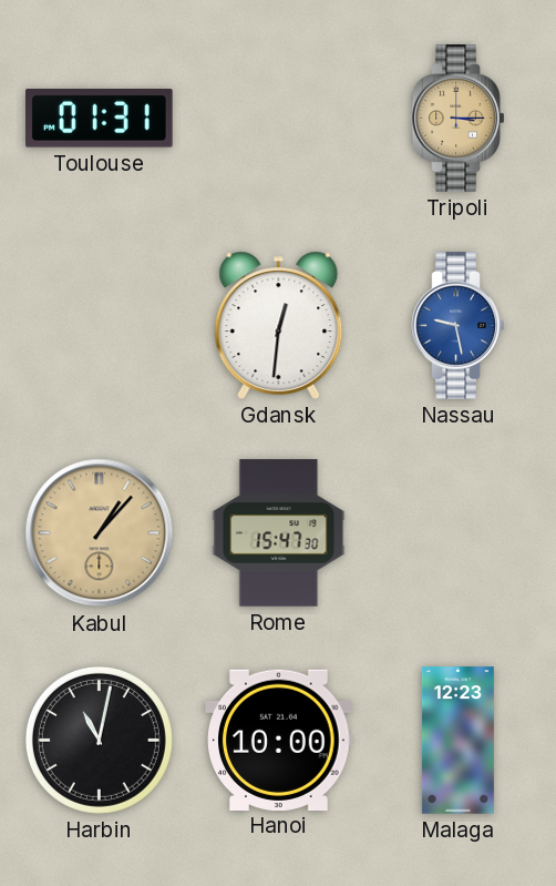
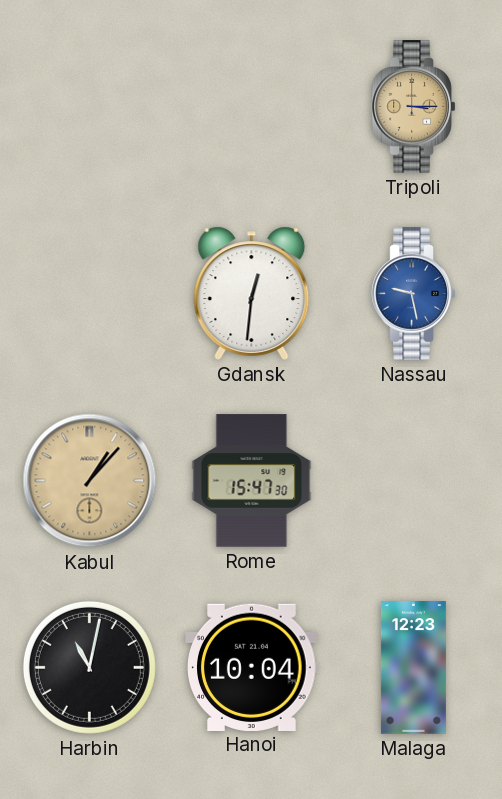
Toulouse: 01:31 -> none
Hanoi: 10:00 -> 10:04
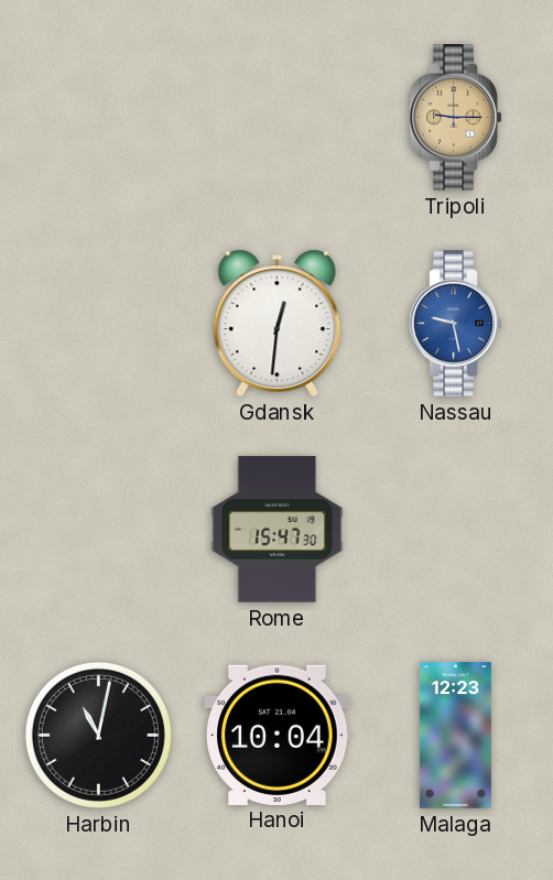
Tripoli: 3:15 -> 9:15
Kabul: 1:07 -> none
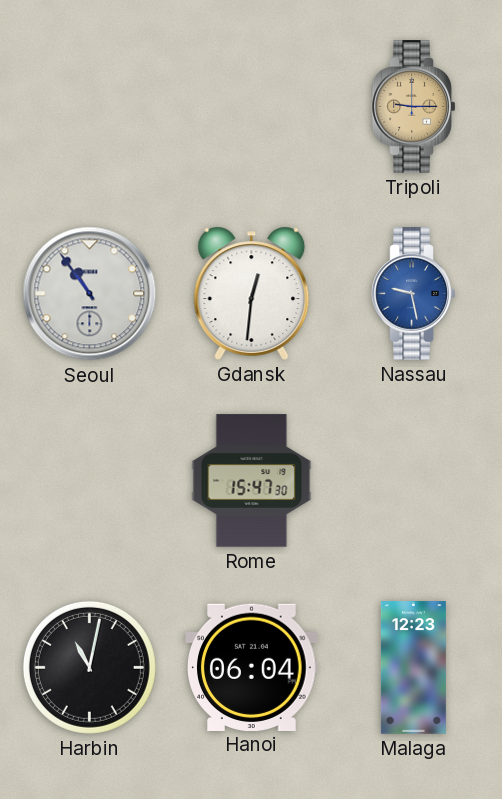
Seoul: none -> 10:54
Hanoi: 10:04 -> 06:04
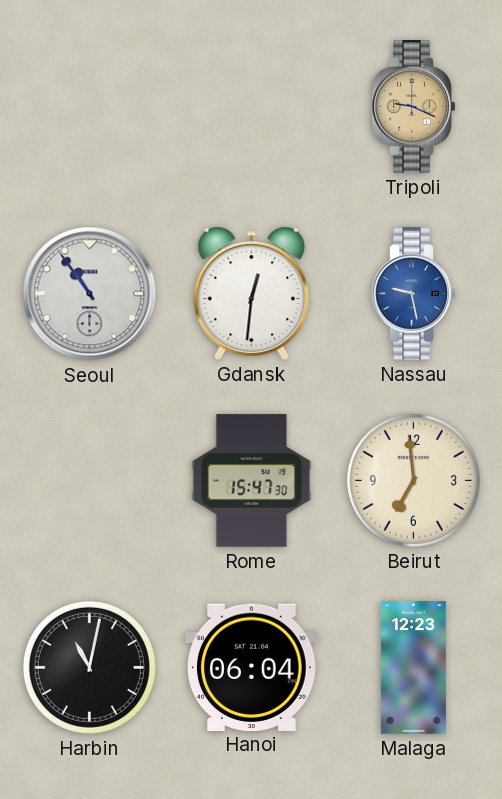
Tripoli: 9:15 -> 9:19
Beirut: none -> 6:59
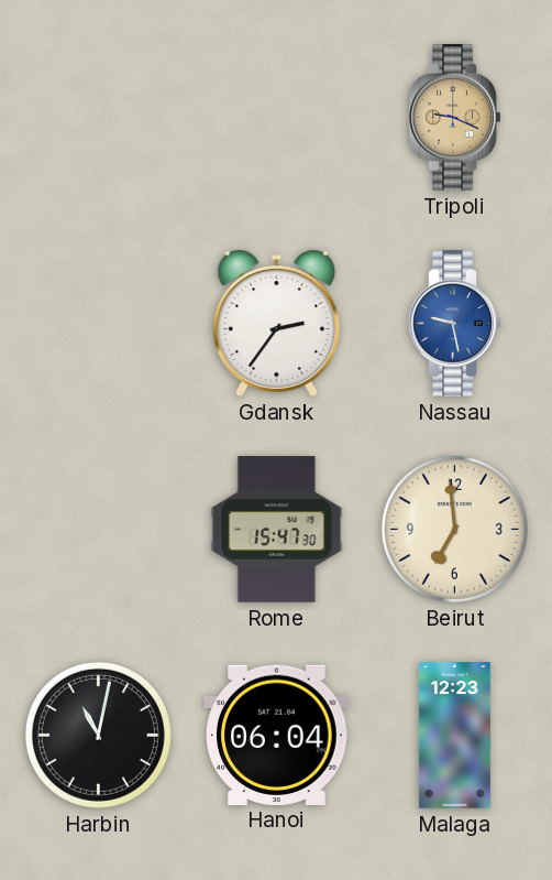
Seoul: 10:54 -> none
Gdansk: 12:31 -> 2:36
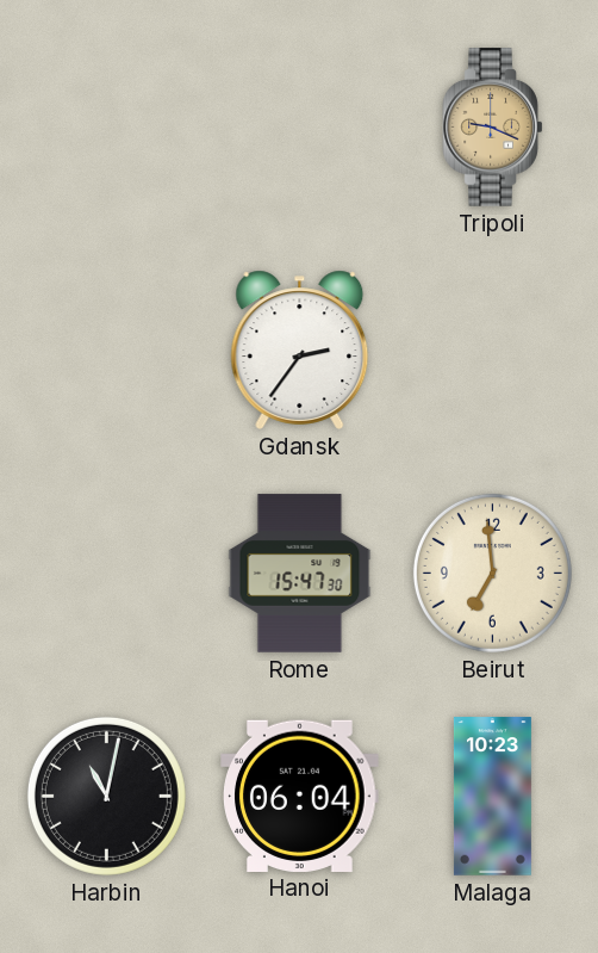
Nassau: 9:28 -> none
Malaga: 12:23 -> 10:23
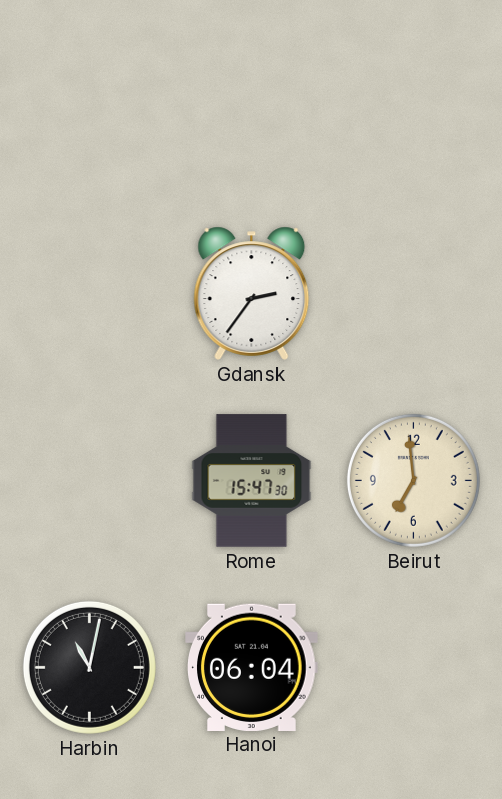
Tripoli: 9:19 -> none
Malaga: 10:23 -> none
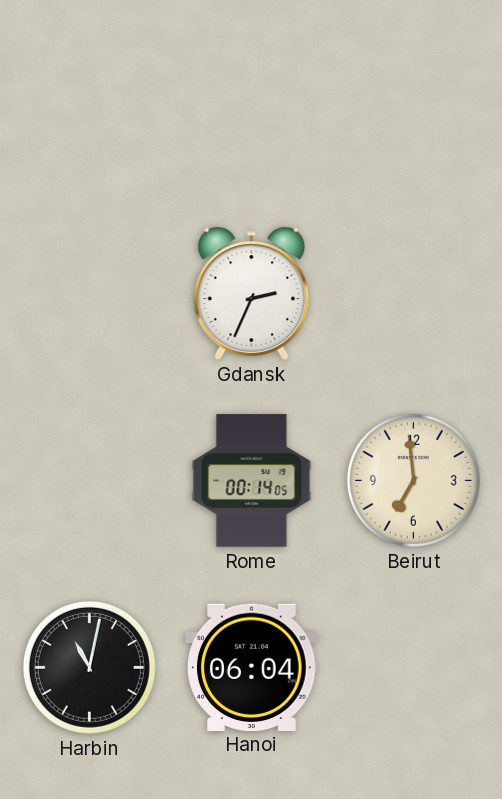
Gdansk: 2:36 -> 2:34
Rome: 15:47 -> 00:14
